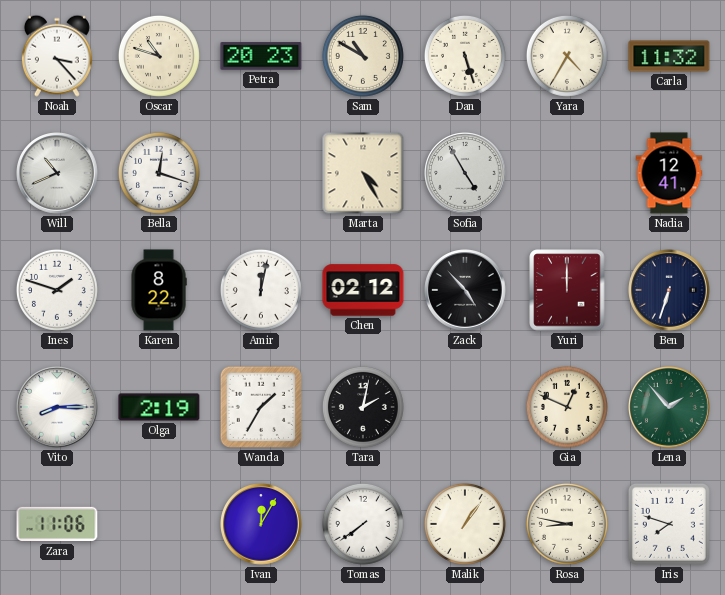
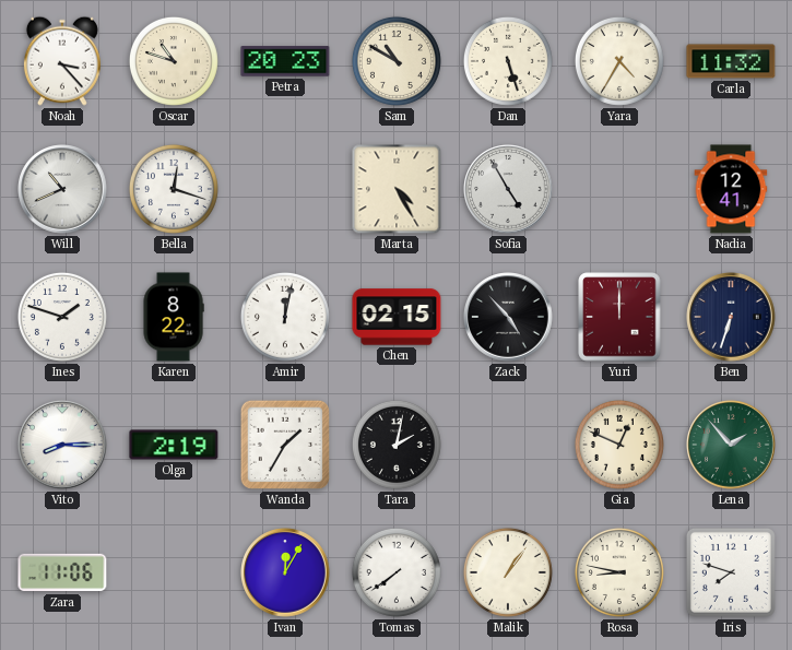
Chen: 02:12 -> 02:15
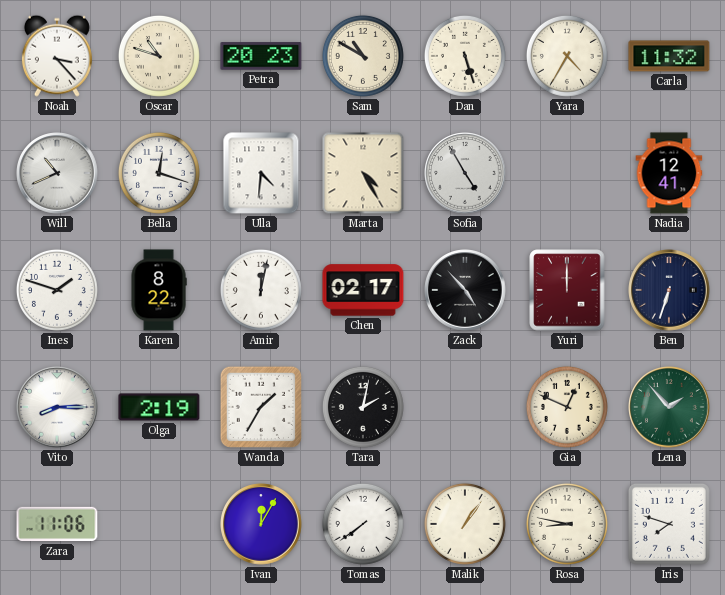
Ulla: none -> 4:31
Chen: 02:15 -> 02:17
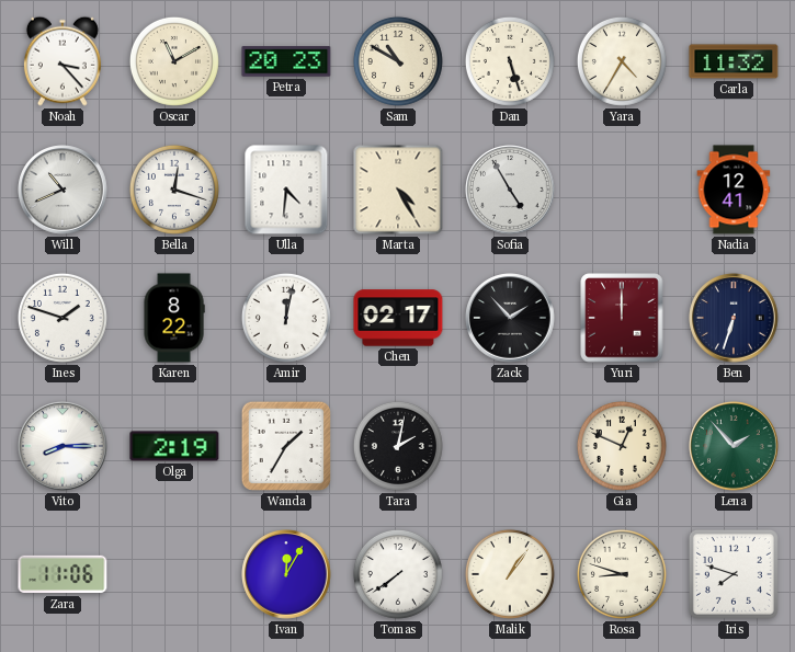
Oscar: 10:48 -> 11:10
Zack: 4:53 -> 1:53
Rosa: 8:47 -> 8:48
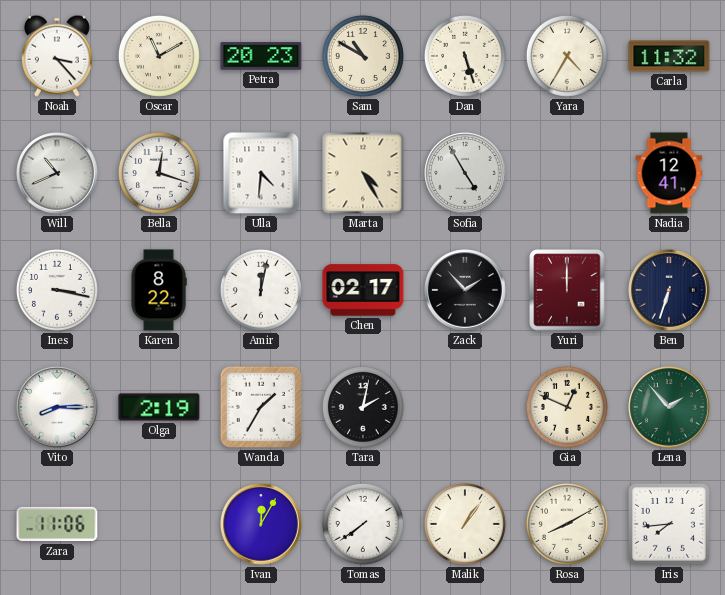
Ines: 1:48 -> 3:17
Rosa: 8:48 -> 8:10
Iris: 7:48 -> 7:44
